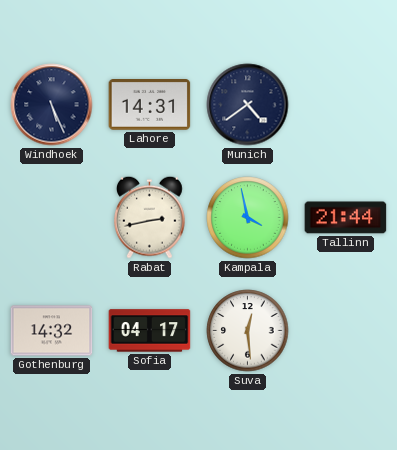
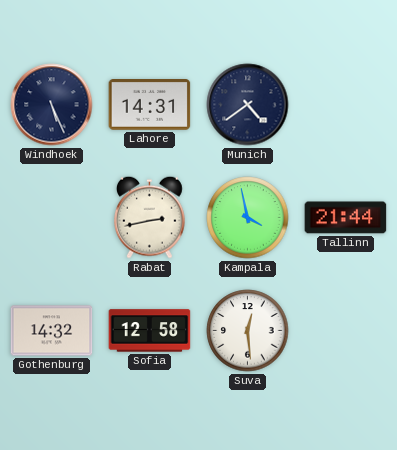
Sofia: 04:17 -> 12:58
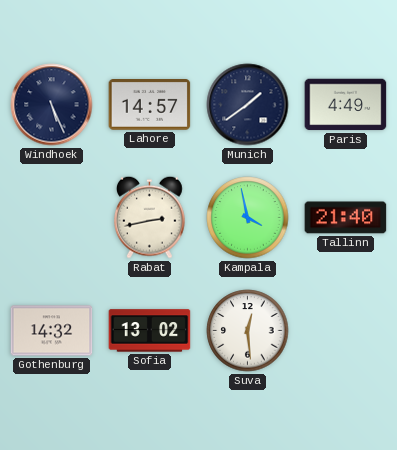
Lahore: 14:31 -> 14:57
Munich: 4:39 -> 1:39
Paris: none -> 4:49
Tallinn: 21:44 -> 21:40
Sofia: 12:58 -> 13:02
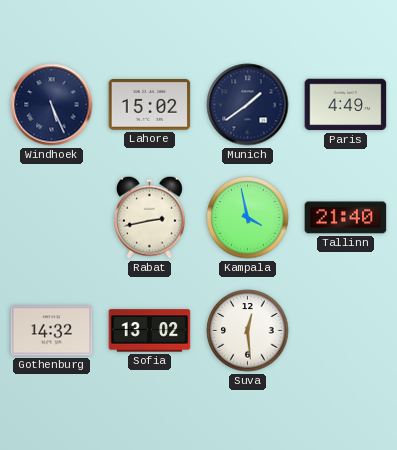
Lahore: 14:57 -> 15:02
